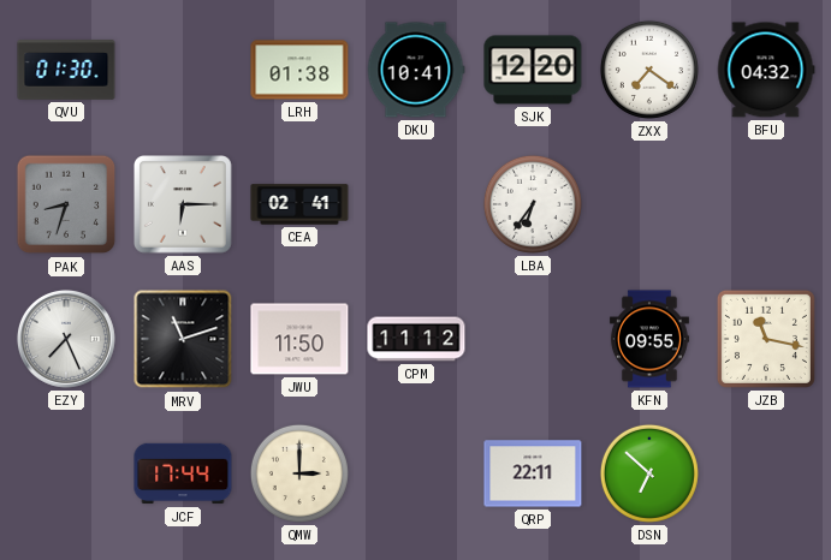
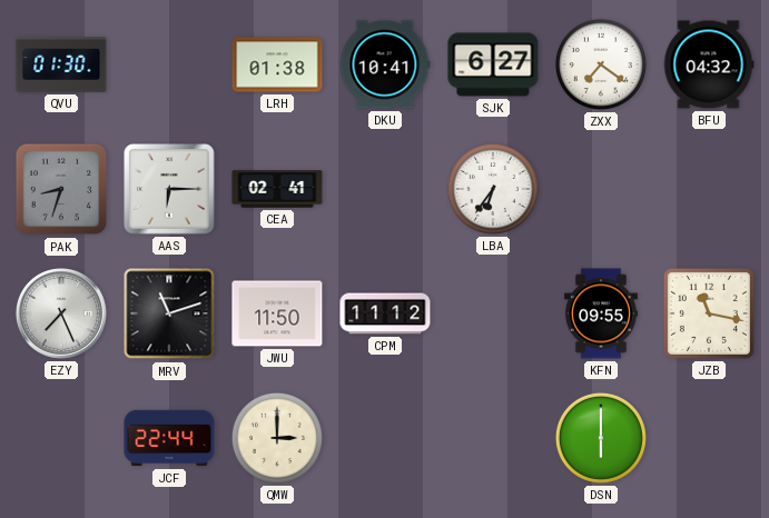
SJK: 12:20 -> 6:27
JCF: 17:44 -> 22:44
QRP: 22:11 -> none
DSN: 6:52 -> 6:00
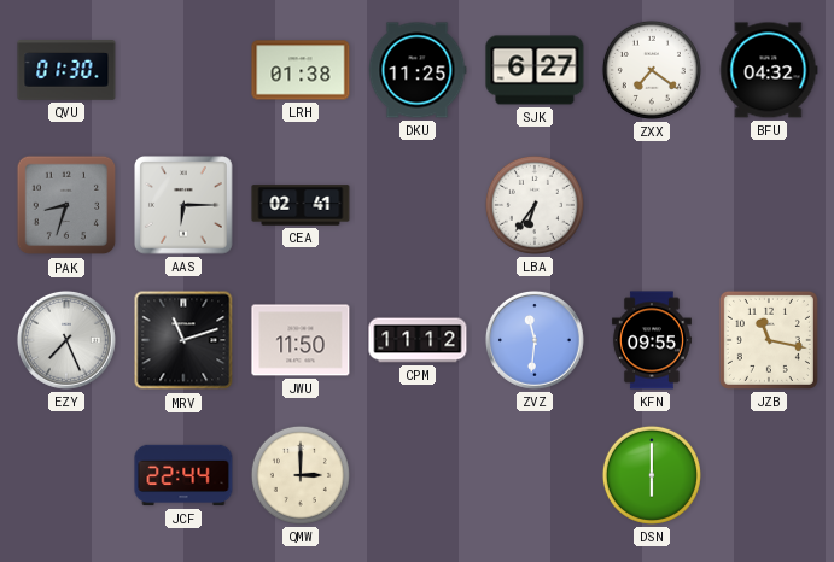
DKU: 10:41 -> 11:25
ZVZ: none -> 11:31
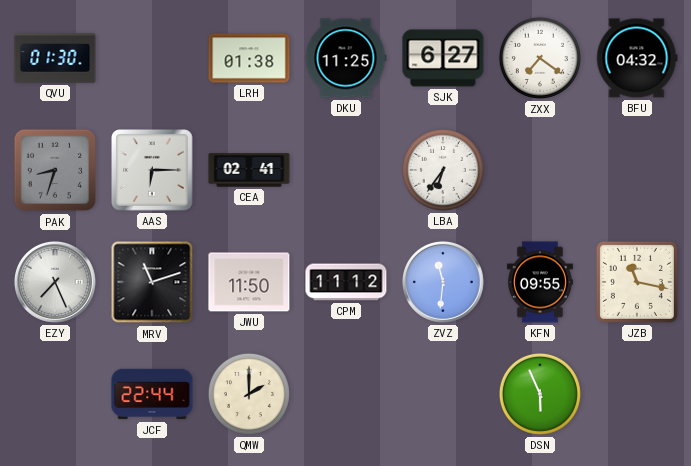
QMW: 3:00 -> 2:00
DSN: 6:00 -> 5:56
